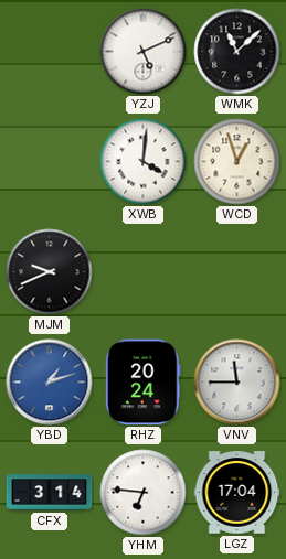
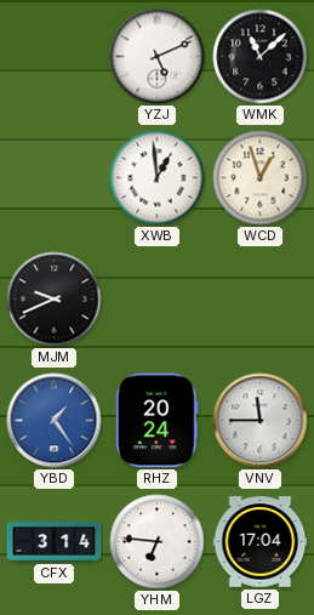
XWB: 4:01 -> 12:59
YBD: 1:12 -> 1:24
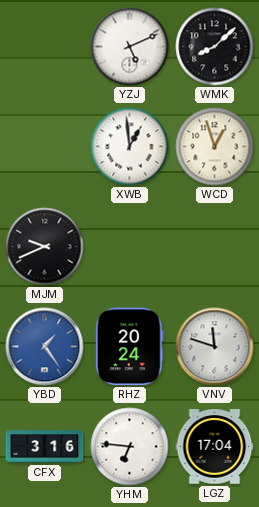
WMK: 11:08 -> 8:08
VNV: 11:45 -> 11:48
CFX: 3:14 -> 3:16
